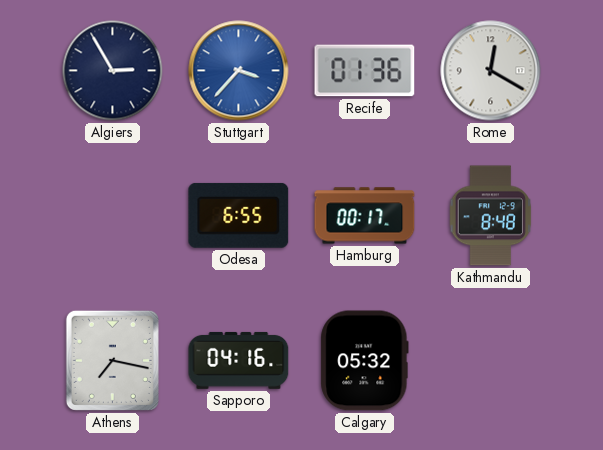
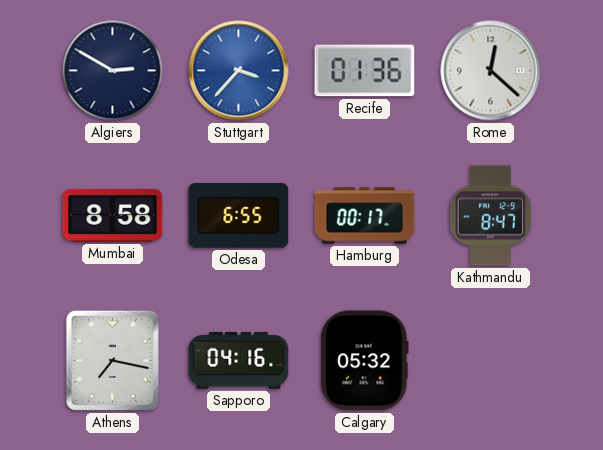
Algiers: 2:55 -> 2:50
Rome: 12:20 -> 12:22
Mumbai: none -> 8:58
Kathmandu: 8:48 -> 8:47
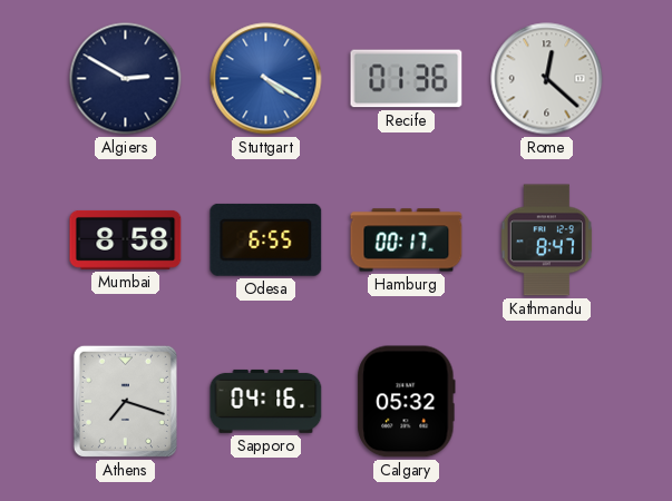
Stuttgart: 3:37 -> 4:20
Athens: 7:17 -> 7:18
